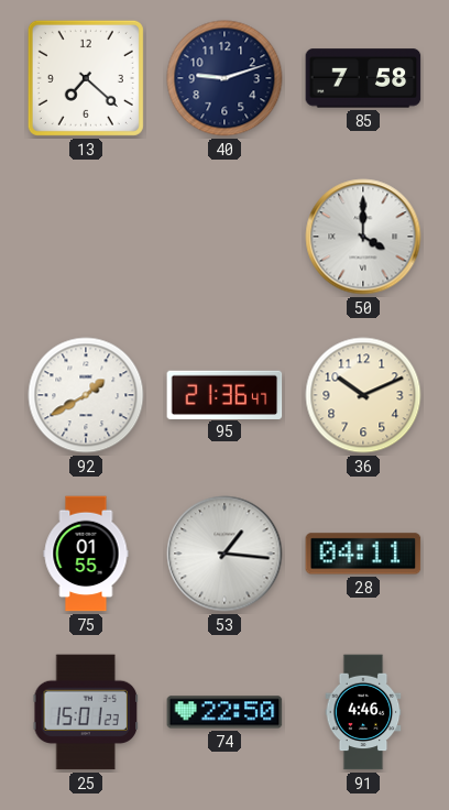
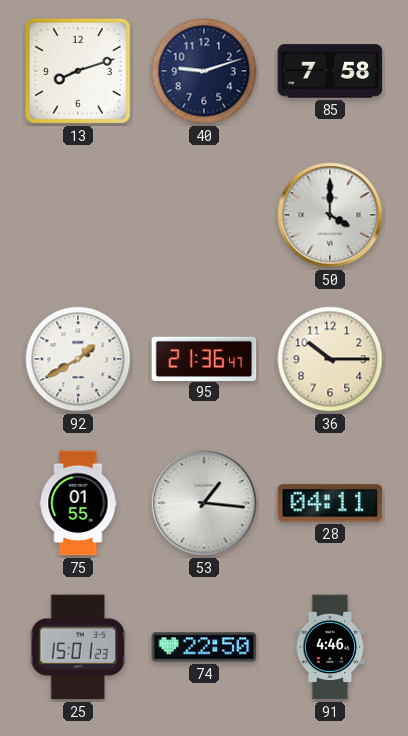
13: 7:22 -> 8:12
36: 10:11 -> 10:15
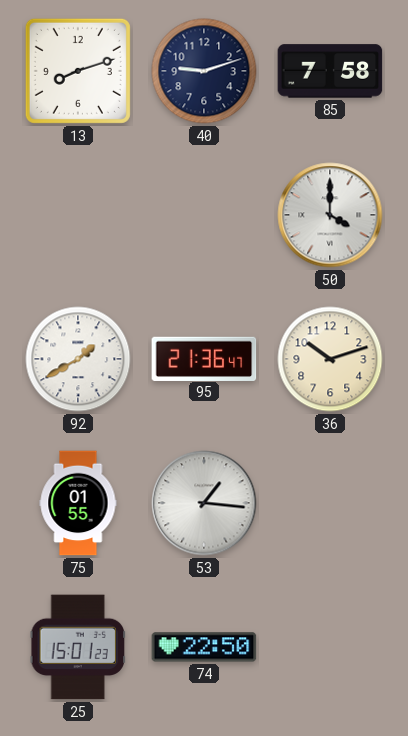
36: 10:15 -> 10:12
28: 04:11 -> none
91: 4:46 -> none
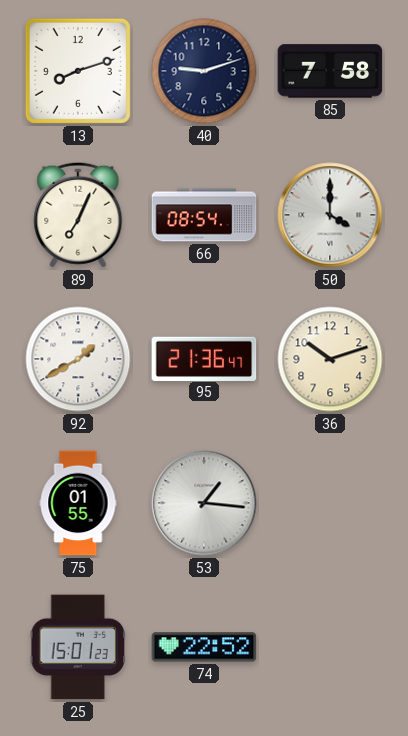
89: none -> 7:04
66: none -> 08:54
74: 22:50 -> 22:52
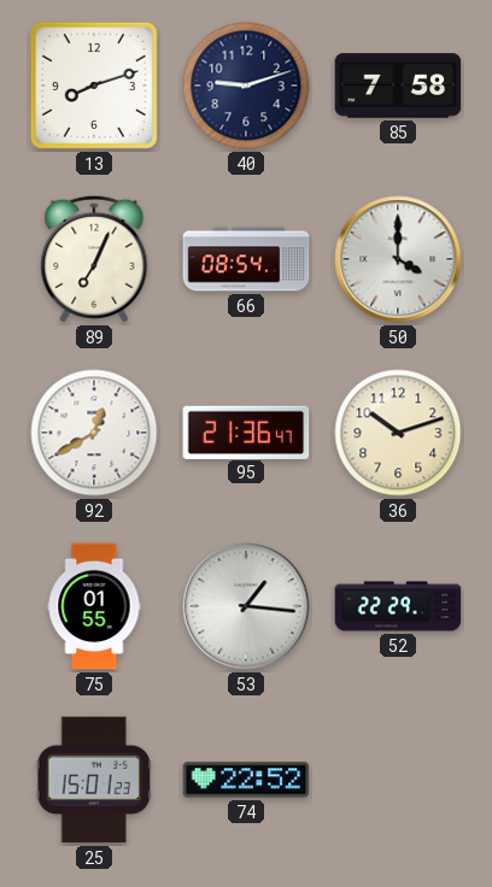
92: 1:40 -> 12:40
52: none -> 22:29
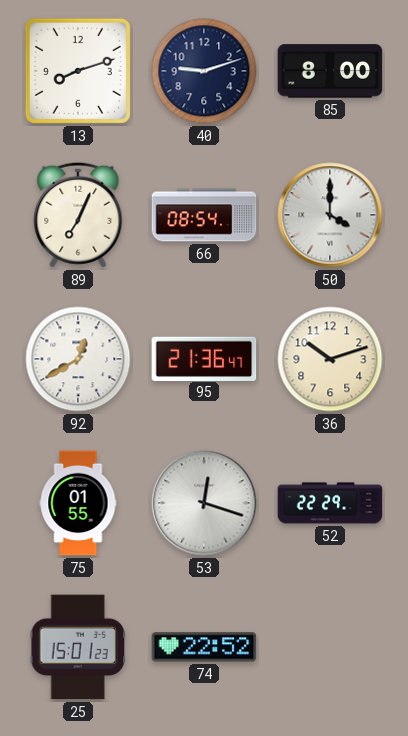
85: 7:58 -> 8:00
53: 1:16 -> 12:18
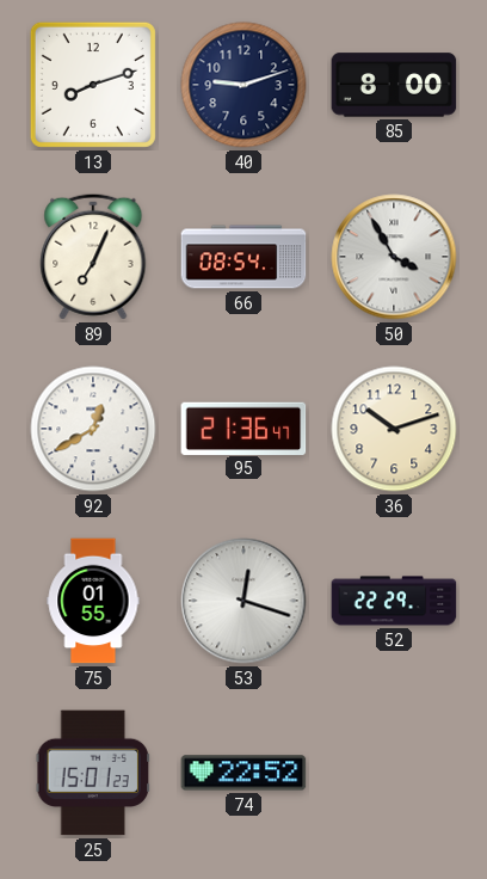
50: 4:00 -> 3:55
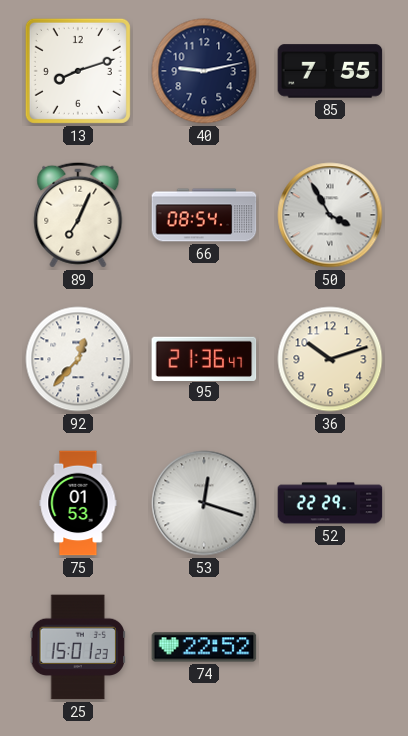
40: 9:12 -> 9:13
85: 8:00 -> 7:55
92: 12:40 -> 12:37
75: 01:55 -> 01:53
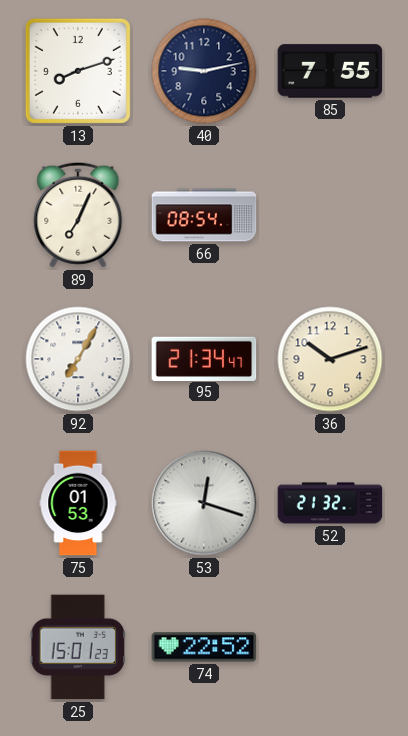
50: 3:55 -> none
92: 12:37 -> 7:05
95: 21:36 -> 21:34
52: 22:29 -> 21:32
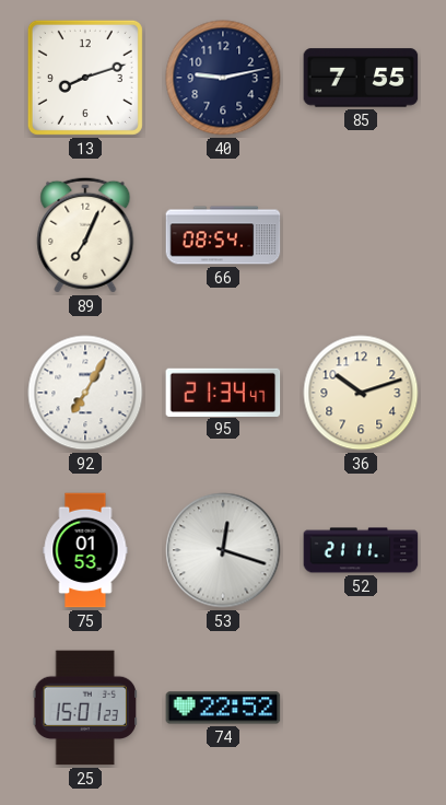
52: 21:32 -> 21:11
